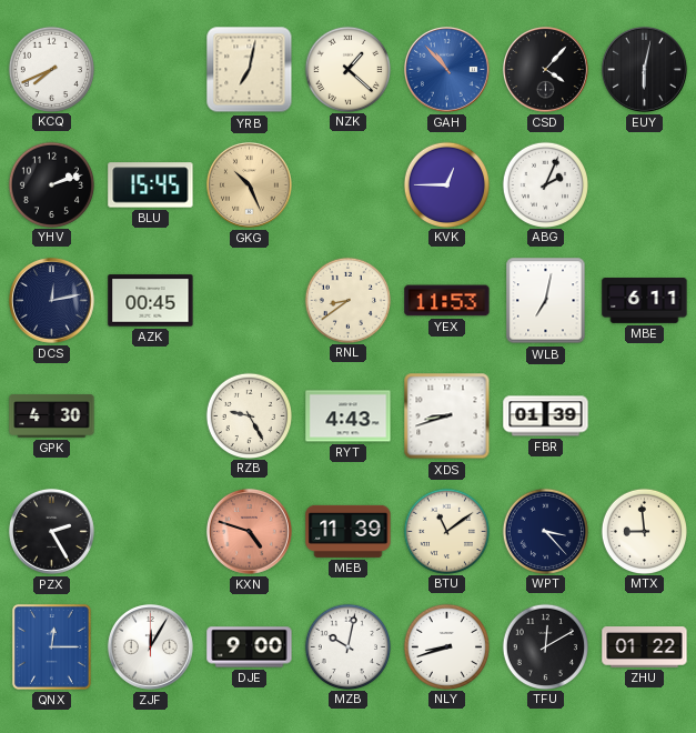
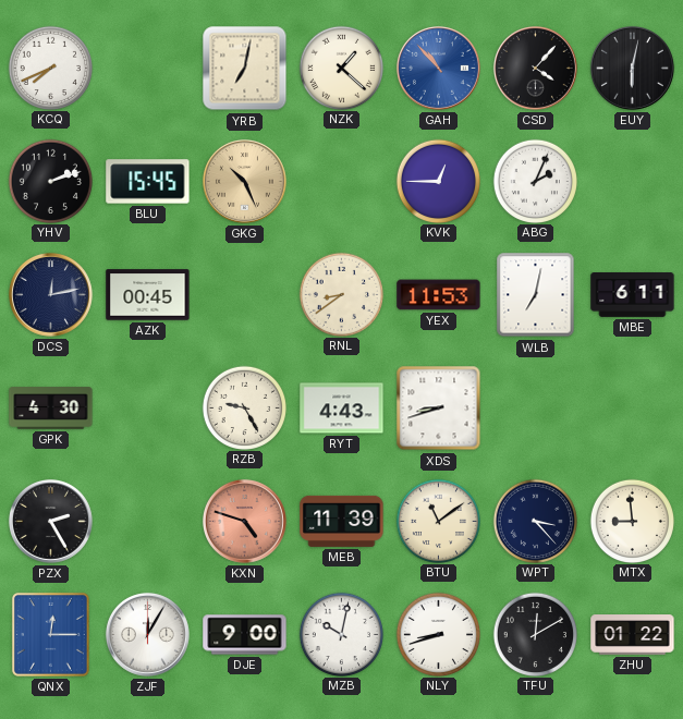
FBR: 01:39 -> none
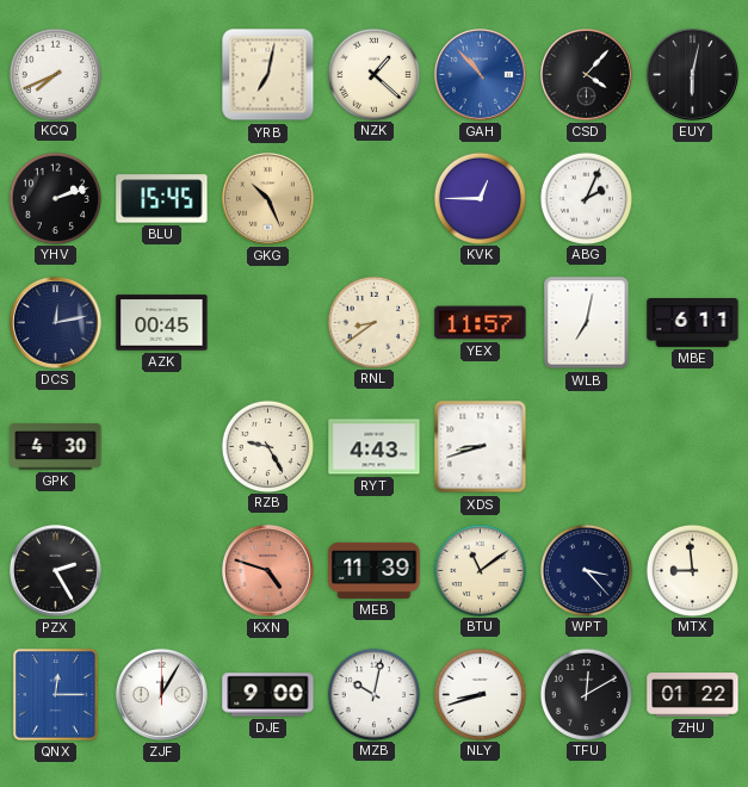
YEX: 11:53 -> 11:57
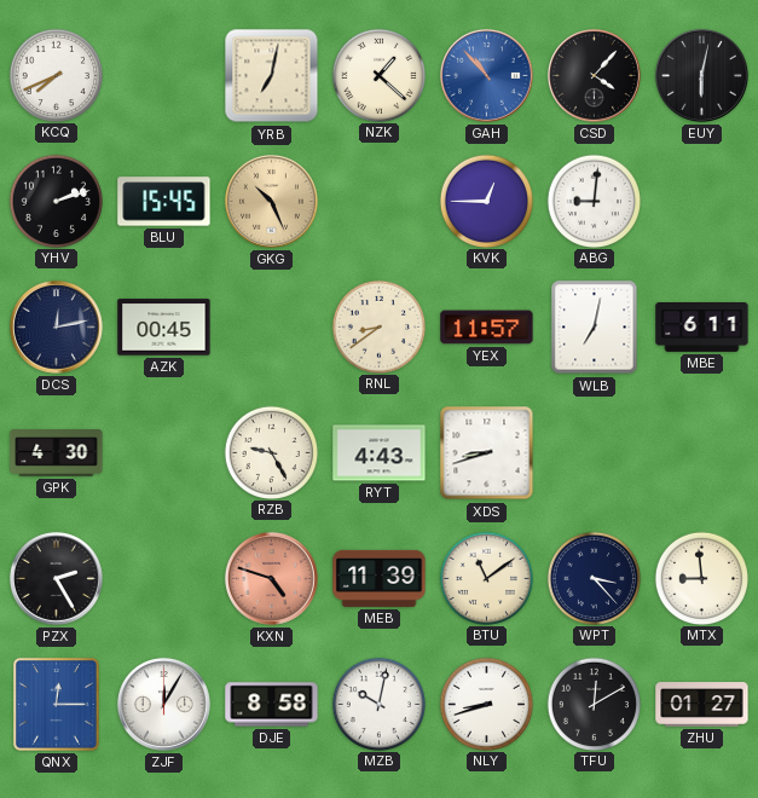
ABG: 2:04 -> 9:01
DJE: 9:00 -> 8:58
ZHU: 01:22 -> 01:27
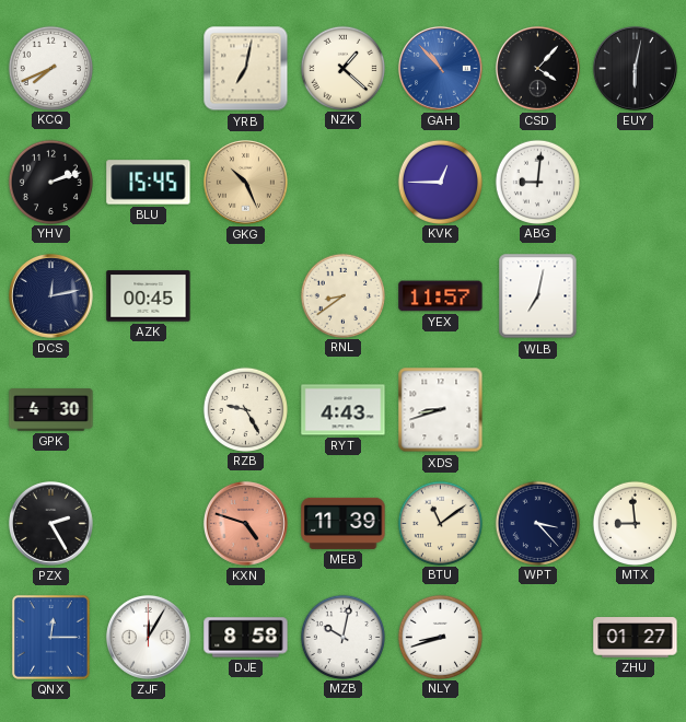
MBE: 6:11 -> none
TFU: 12:10 -> none
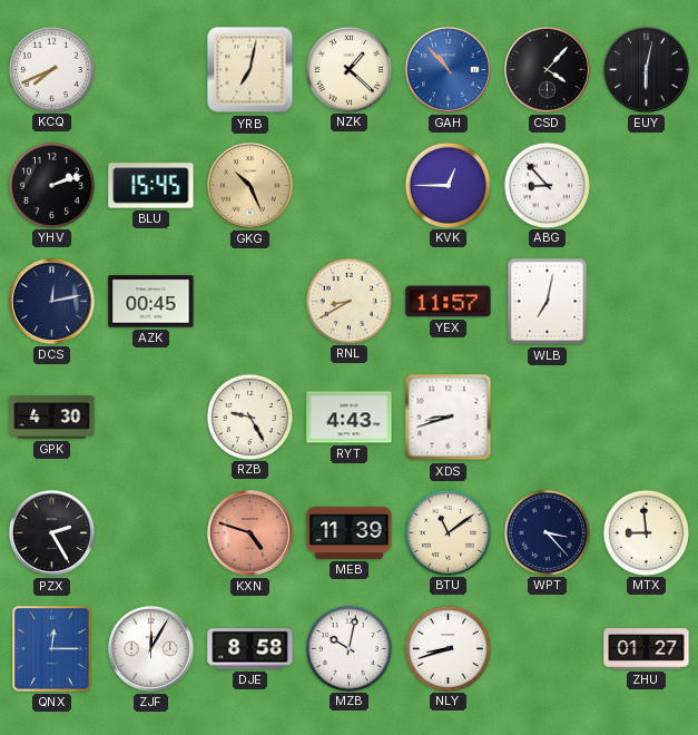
ABG: 9:01 -> 8:53
RNL: 8:39 -> 8:40
